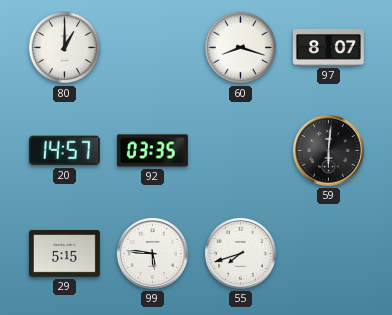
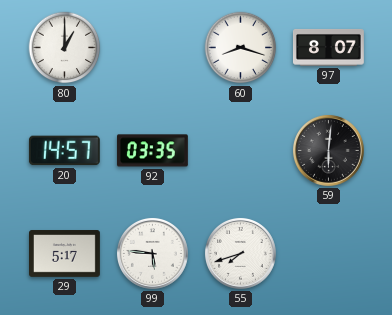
29: 5:15 -> 5:17
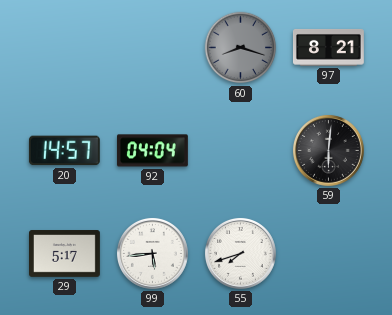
80: 1:00 -> none
60 dial: white -> grey
97: 8:07 -> 8:21
92: 03:35 -> 04:04
99: 5:46 -> 5:44
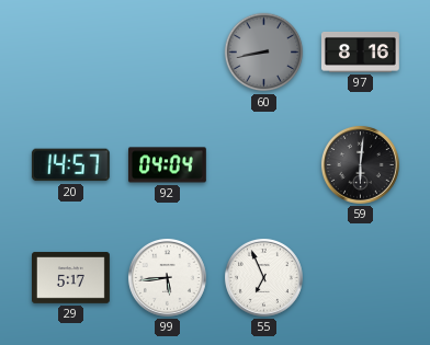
60: 8:18 -> 8:43
97: 8:21 -> 8:16
55: 7:42 -> 6:56
